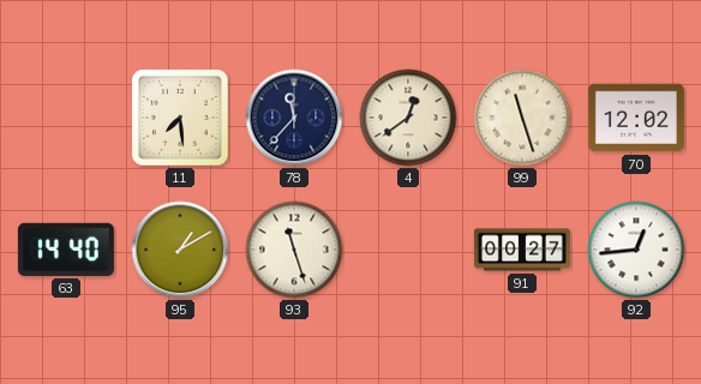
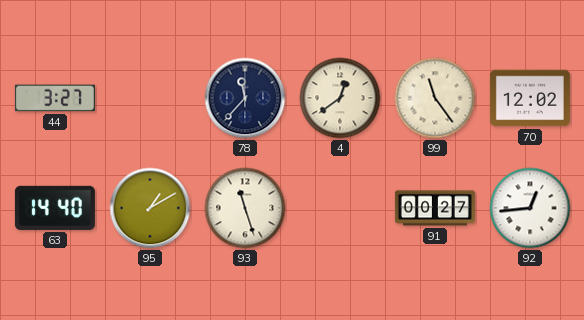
44: none -> 3:27
11: 7:29 -> none
99: 11:27 -> 11:24
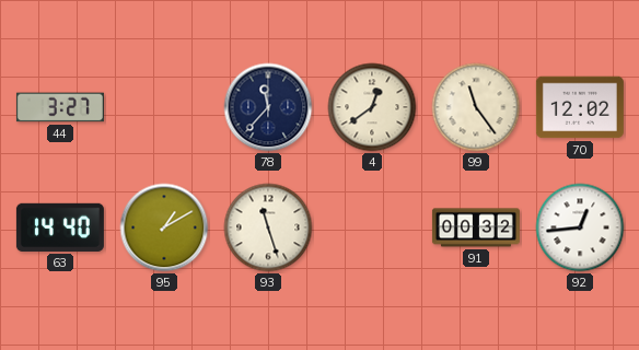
91: 00:27 -> 00:32
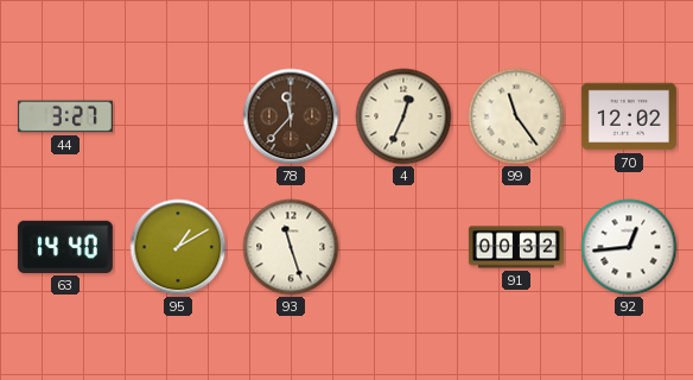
78 dial: navy -> brown
4: 12:39 -> 12:34
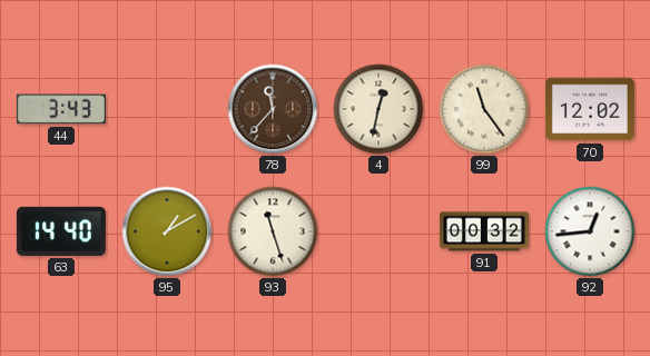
44: 3:27 -> 3:43
4: 12:34 -> 12:32
